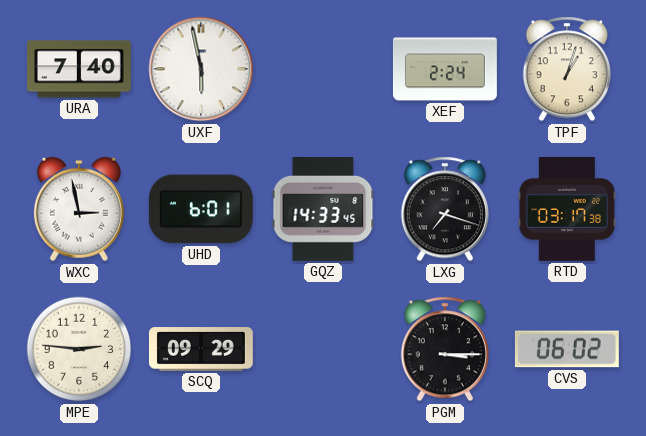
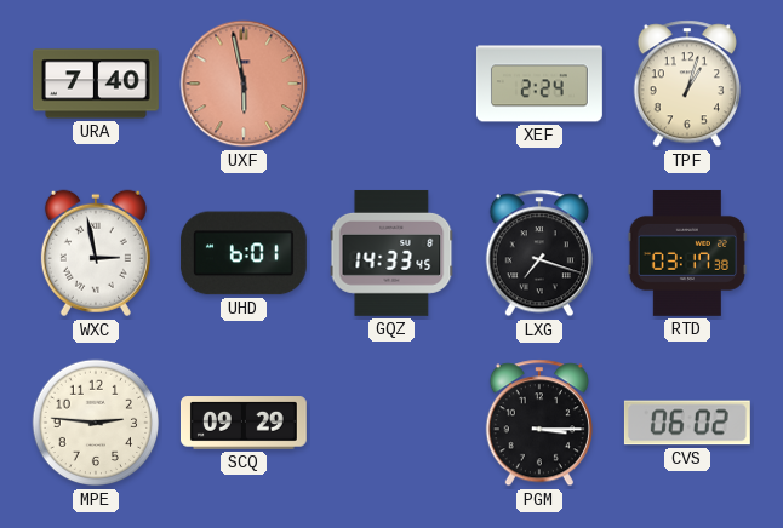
UXF dial: white -> salmon
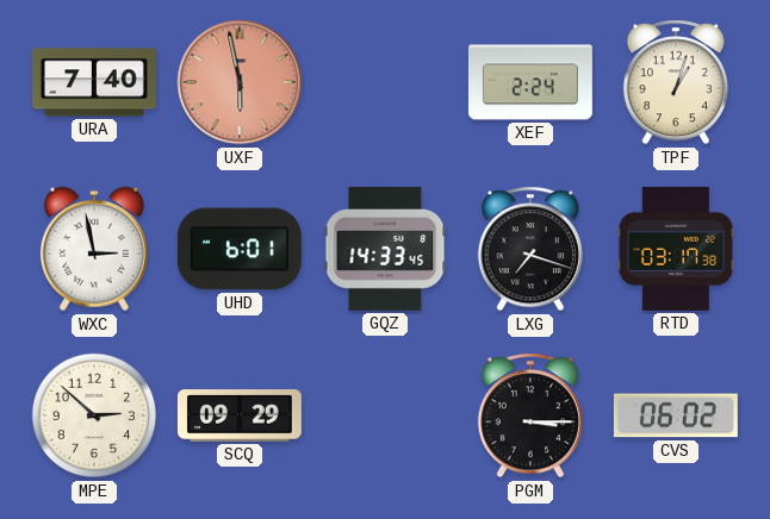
MPE: 2:46 -> 2:52
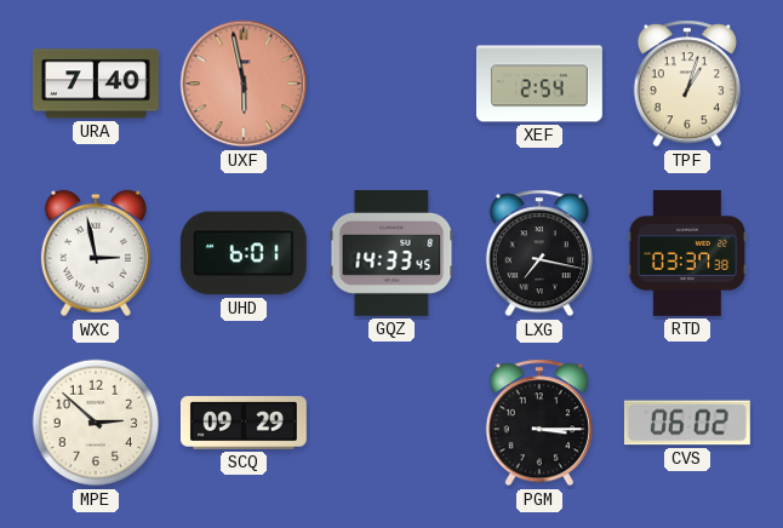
XEF: 2:24 -> 2:54
LXG: 7:18 -> 7:17
RTD: 03:17 -> 03:37
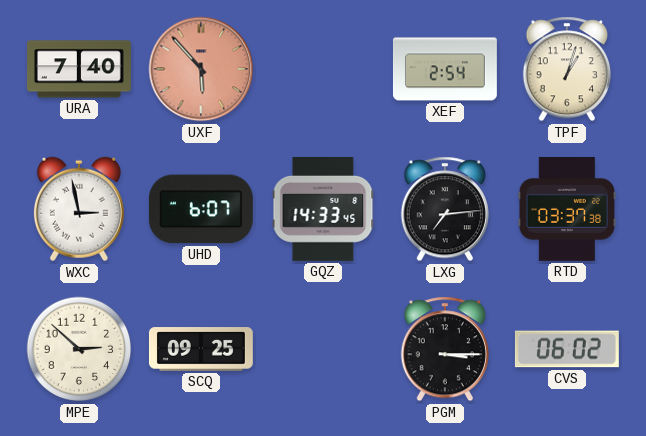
UXF: 5:58 -> 5:53
UHD: 6:01 -> 6:07
LXG: 7:17 -> 7:14
SCQ: 09:29 -> 09:25
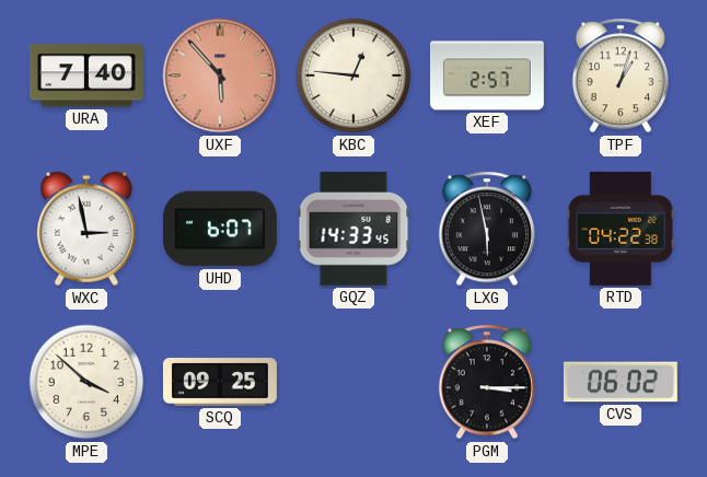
KBC: none -> 12:46
XEF: 2:54 -> 2:57
LXG: 7:14 -> 5:58
RTD: 03:37 -> 04:22
MPE: 2:52 -> 3:52
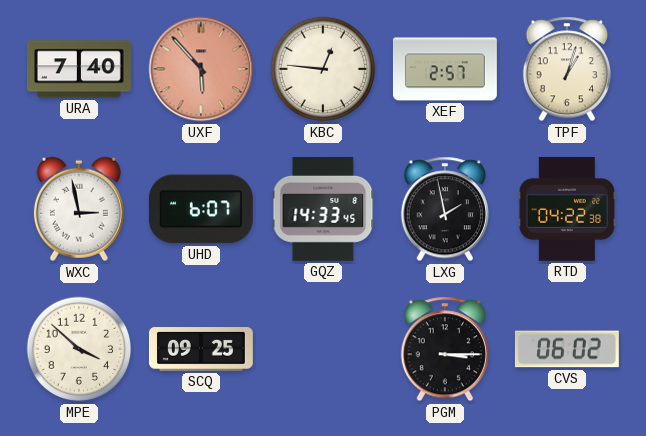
LXG: 5:58 -> 1:58
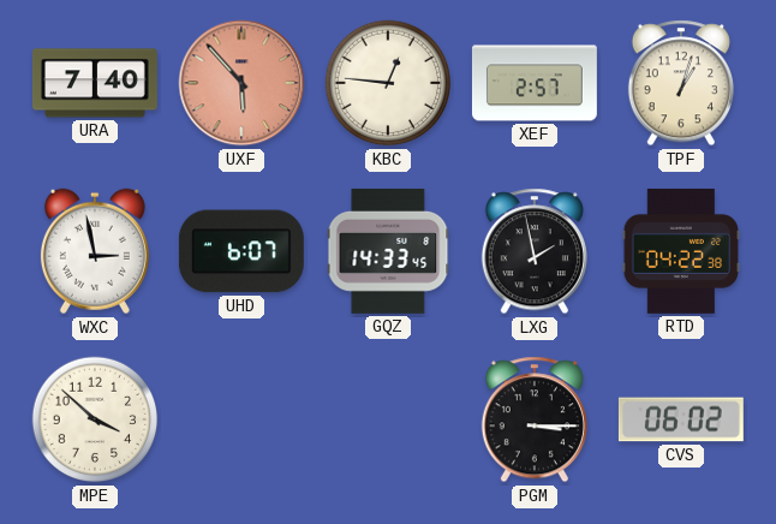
SCQ: 09:25 -> none
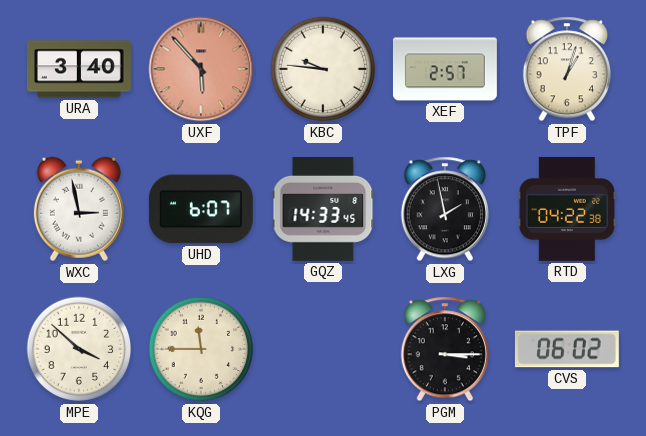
URA: 7:40 -> 3:40
KBC: 12:46 -> 9:46
KQG: none -> 11:45
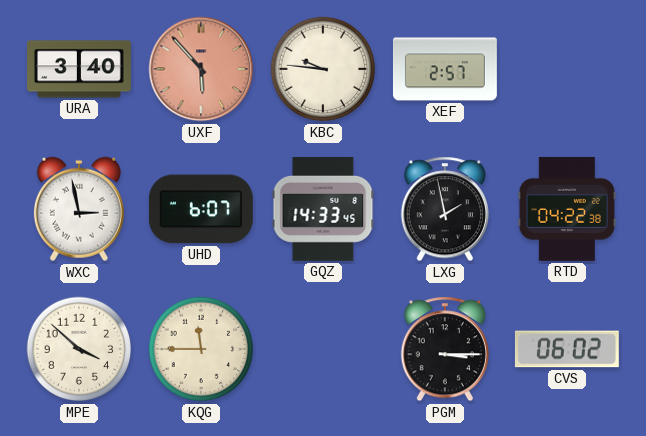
TPF: 1:03 -> none
